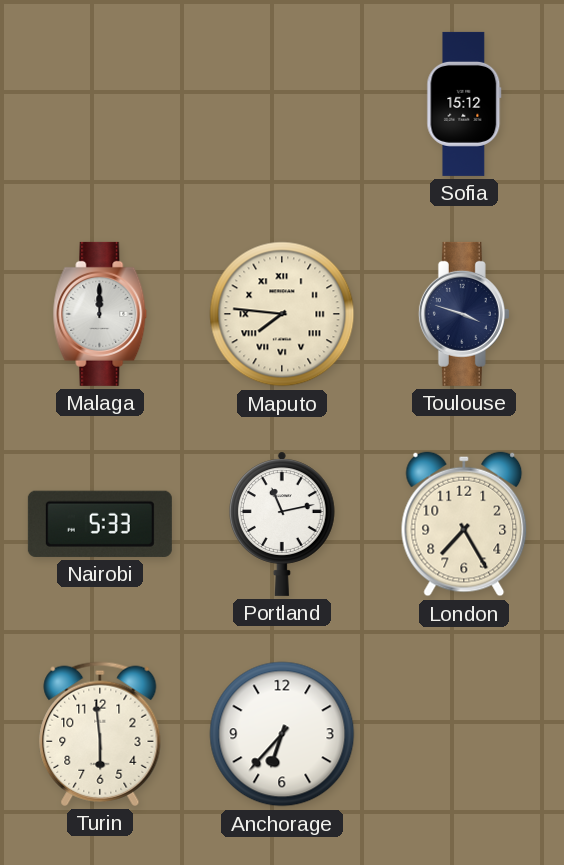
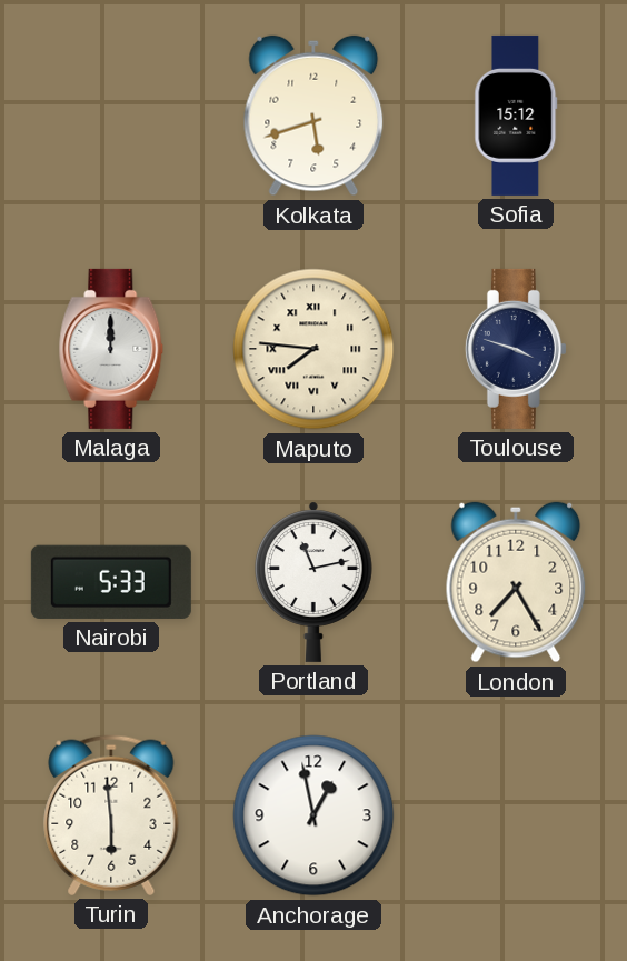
Kolkata: none -> 5:42
Anchorage: 6:37 -> 12:58
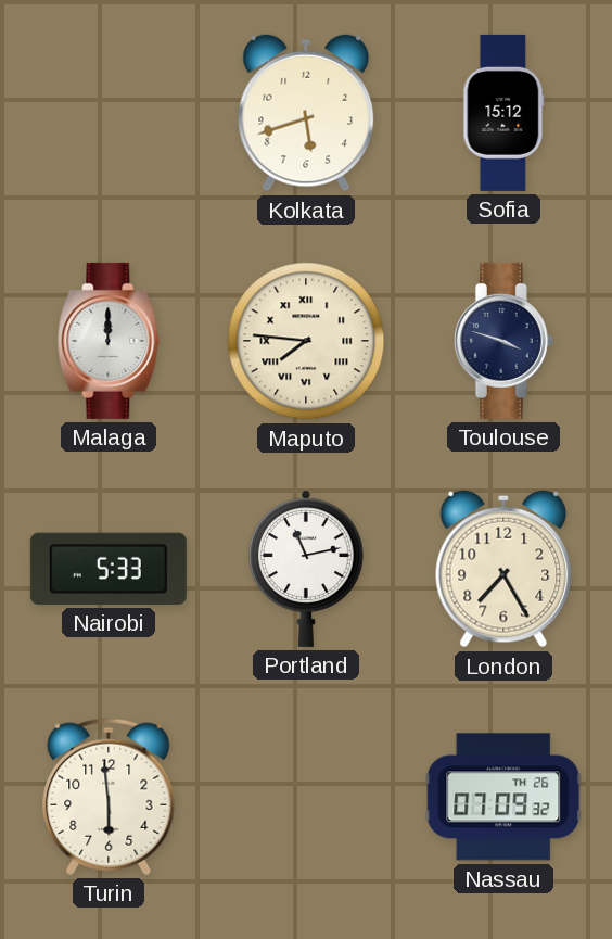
Anchorage: 12:58 -> none
Nassau: none -> 07:09
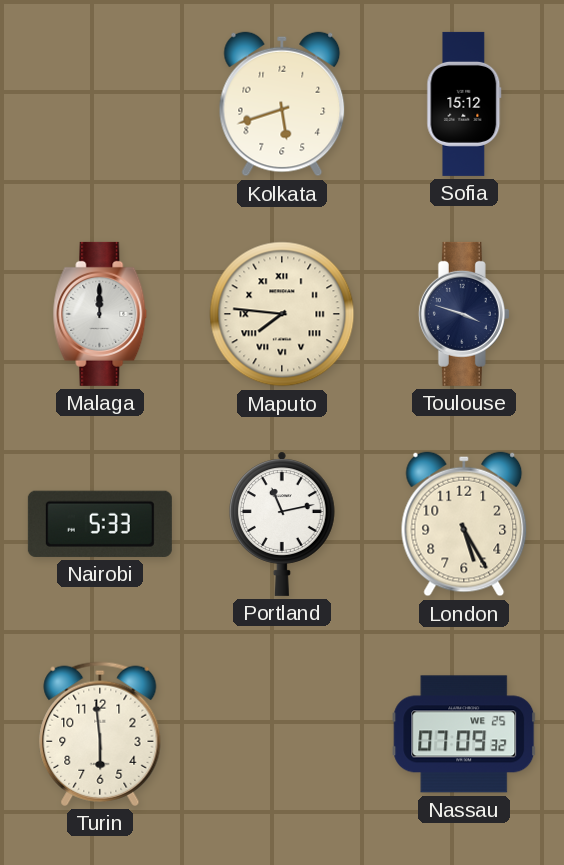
London: 7:25 -> 5:25
Nassau date: TH 26 -> WE 25
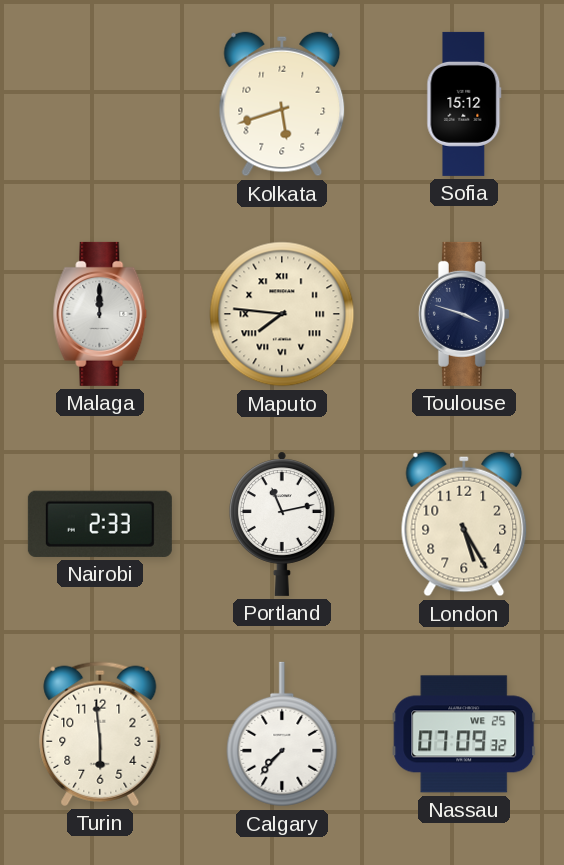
Nairobi: 5:33 -> 2:33
Calgary: none -> 7:37
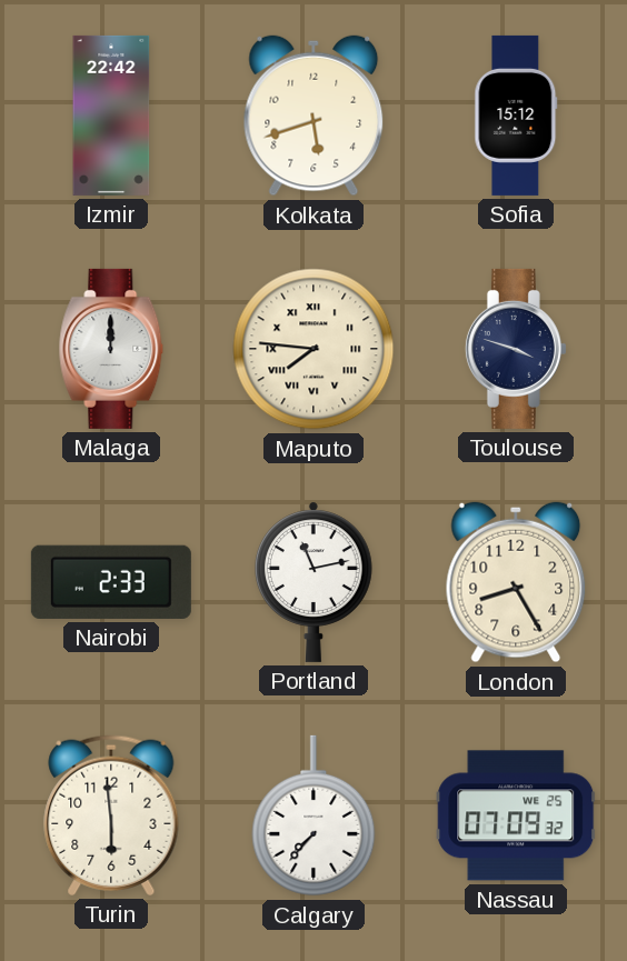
Izmir: none -> 22:42
London: 5:25 -> 8:25
